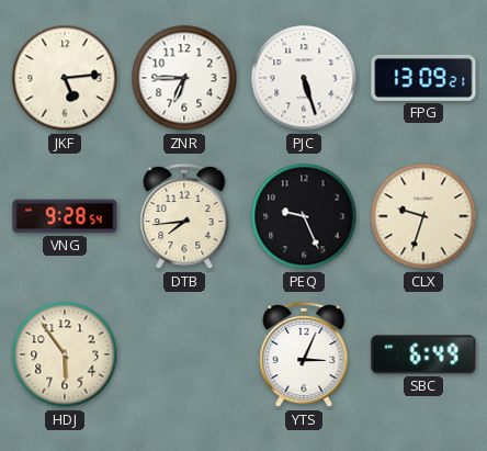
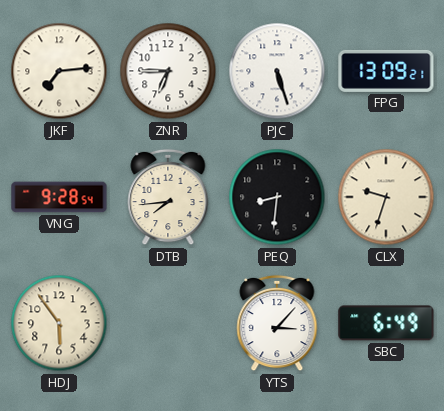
JKF: 5:14 -> 7:14
PEQ: 9:26 -> 8:31
YTS: 3:04 -> 3:07
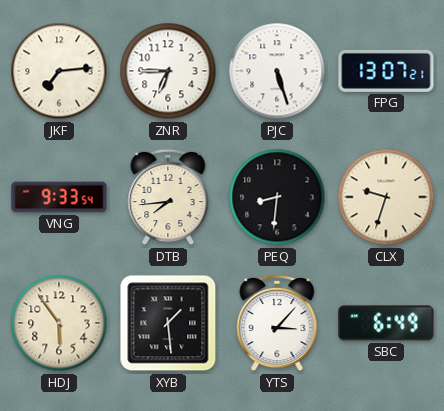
FPG: 13:09 -> 13:07
VNG: 9:28 -> 9:33
XYB: none -> 1:29
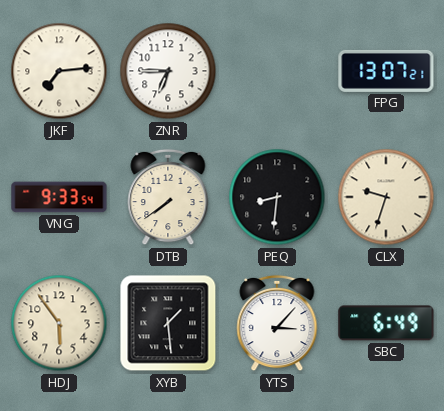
PJC: 5:27 -> none
DTB: 7:44 -> 7:39
